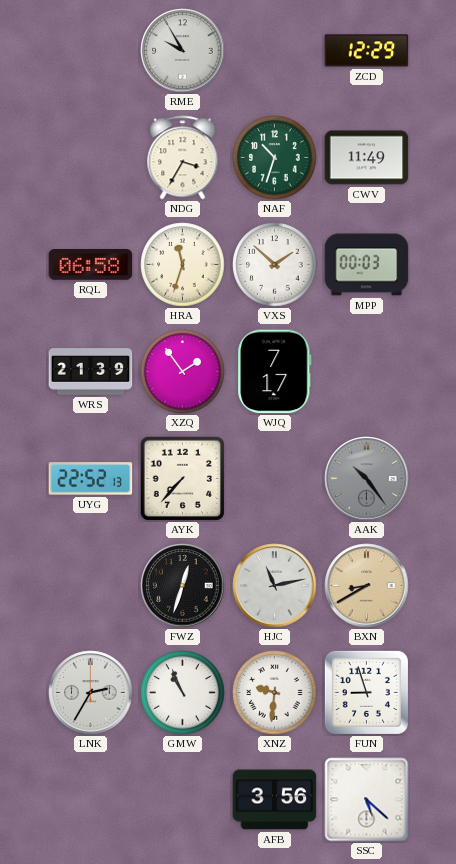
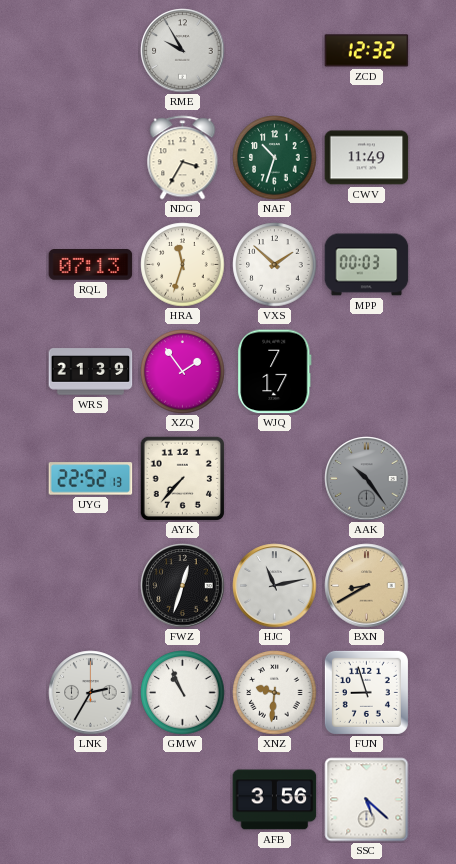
ZCD: 12:29 -> 12:32
RQL: 06:58 -> 07:13
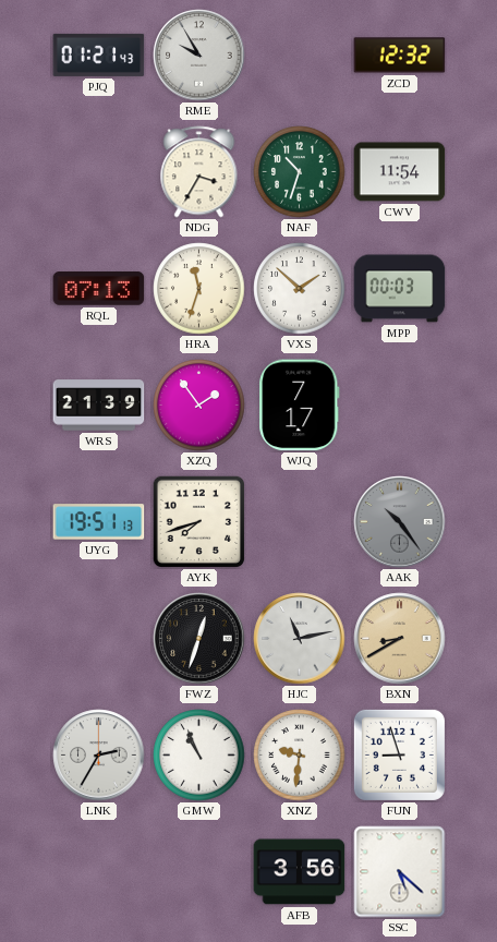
PJQ: none -> 01:21
CWV: 11:49 -> 11:54
UYG: 22:52 -> 19:51
AYK: 7:37 -> 7:42
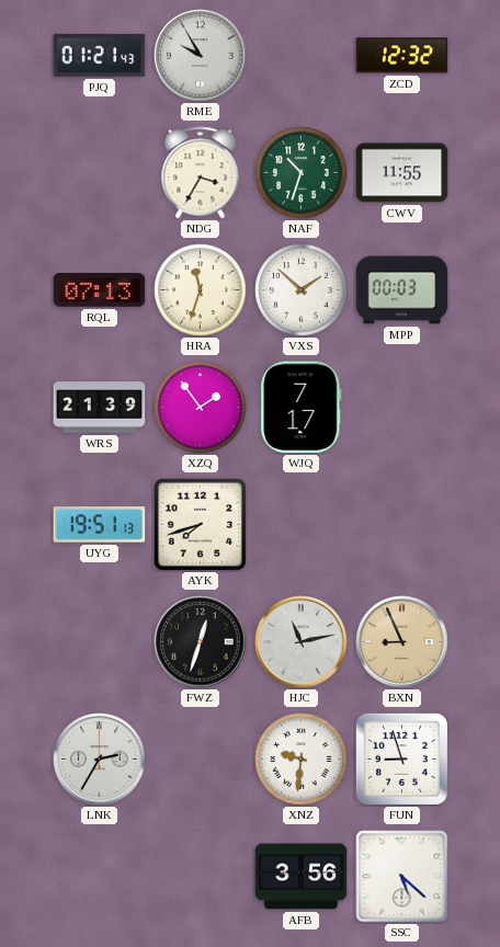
CWV: 11:54 -> 11:55
AAK: 10:24 -> none
BXN: 8:40 -> 8:56
GMW: 10:56 -> none
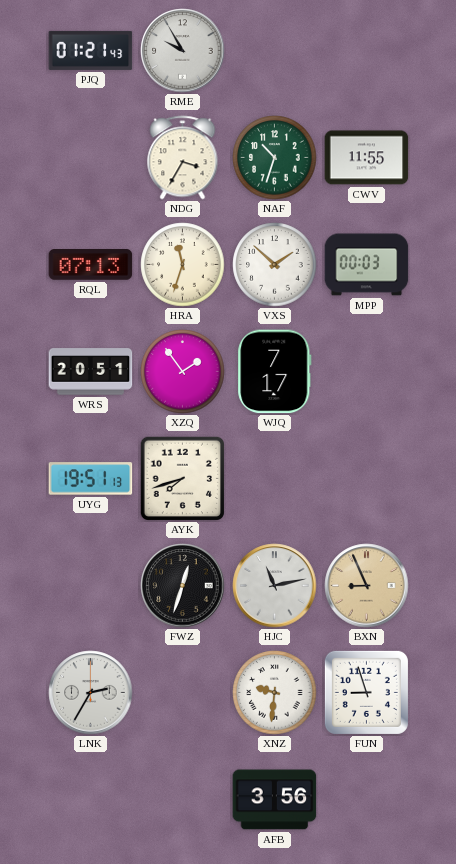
ZCD: 12:32 -> none
WRS: 21:39 -> 20:51
SSC: 5:22 -> none
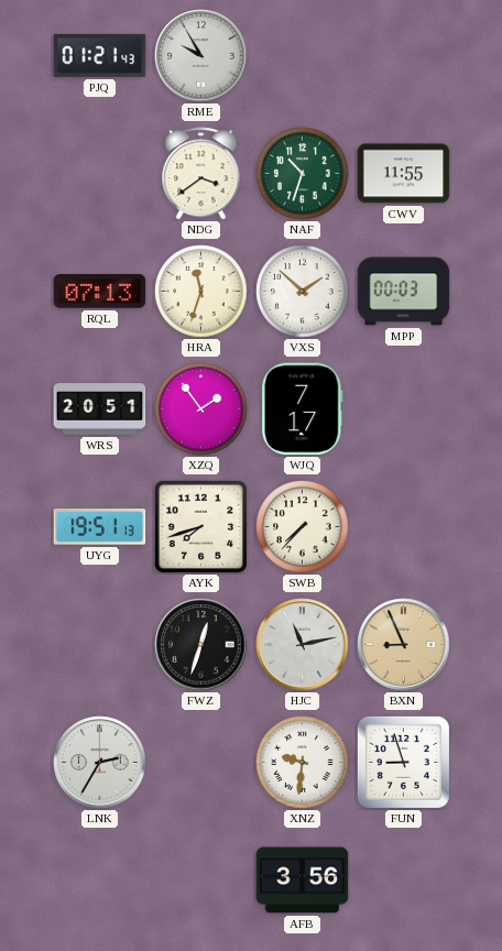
NDG: 3:35 -> 3:39
SWB: none -> 7:37
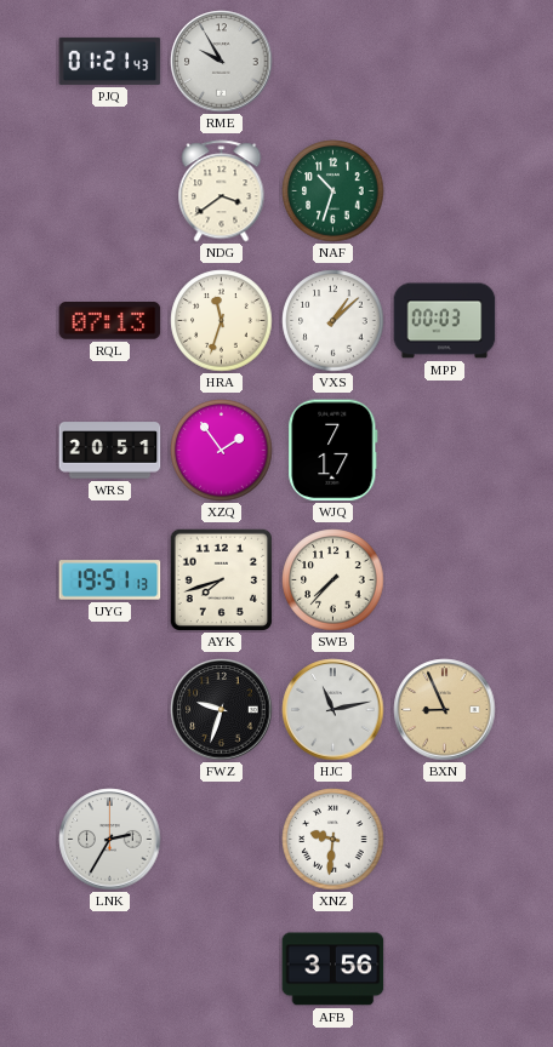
CWV: 11:55 -> none
VXS: 1:52 -> 1:08
FWZ: 12:33 -> 9:33
FUN: 8:57 -> none
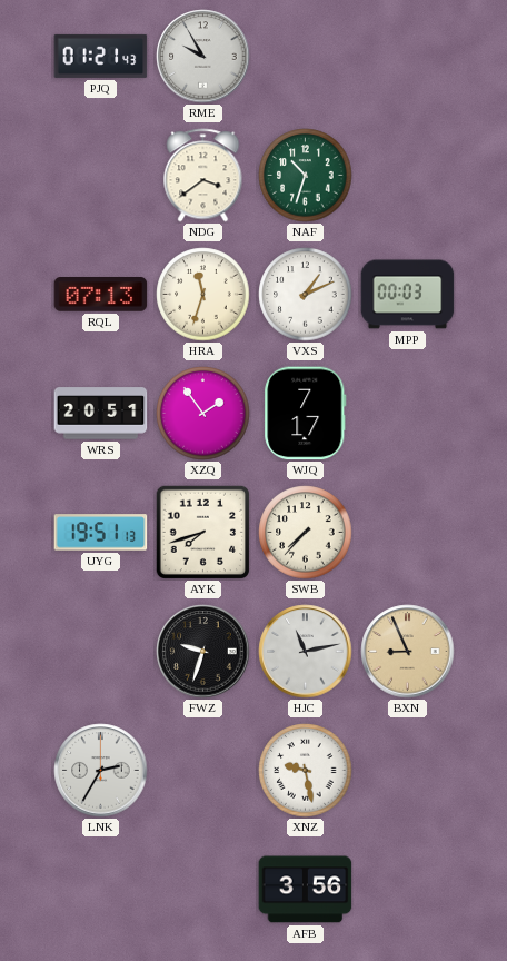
VXS: 1:08 -> 1:11
XNZ: 9:31 -> 9:28
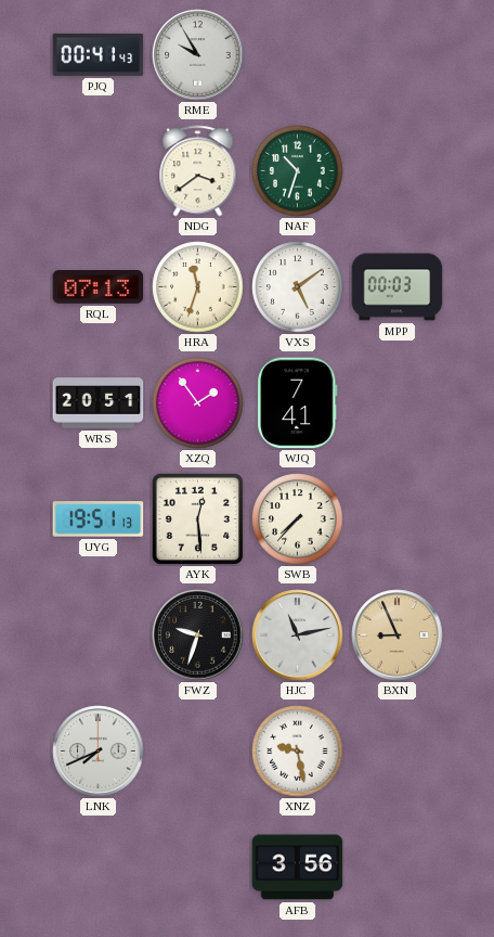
PJQ: 01:21 -> 00:41
VXS: 1:11 -> 5:09
WJQ: 7:17 -> 7:41
AYK: 7:42 -> 12:29
LNK: 2:35 -> 7:41
